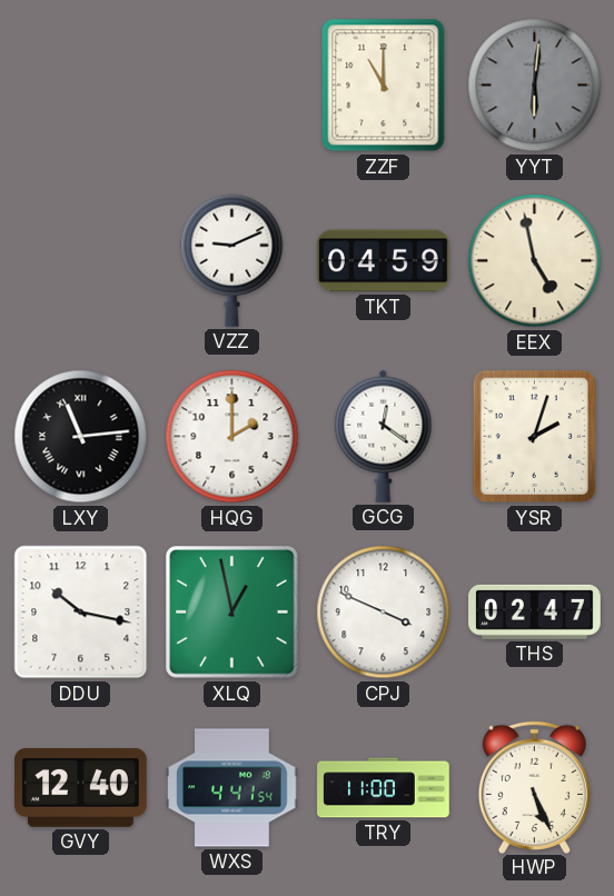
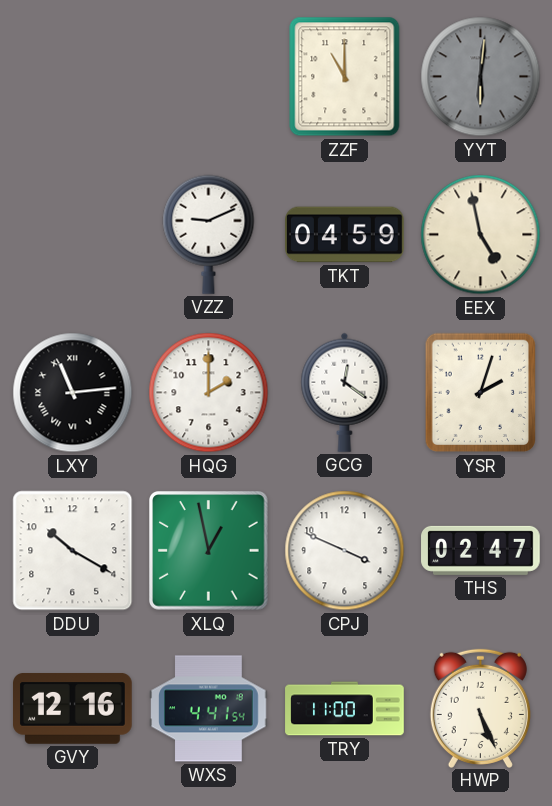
DDU: 10:17 -> 10:20
GVY: 12:40 -> 12:16
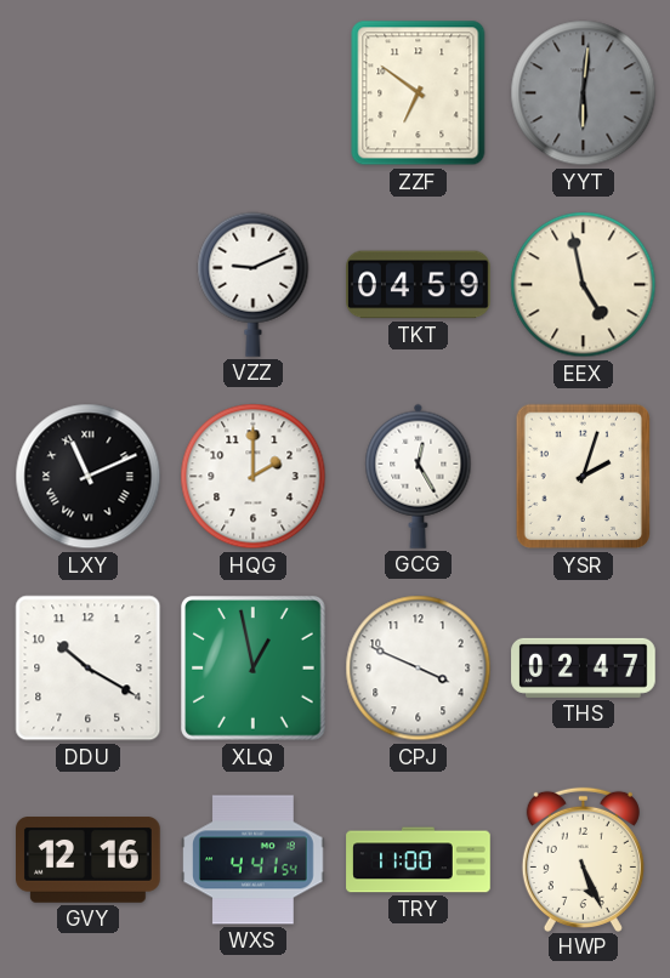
ZZF: 11:00 -> 6:51
LXY: 11:14 -> 11:11
GCG: 12:21 -> 12:25
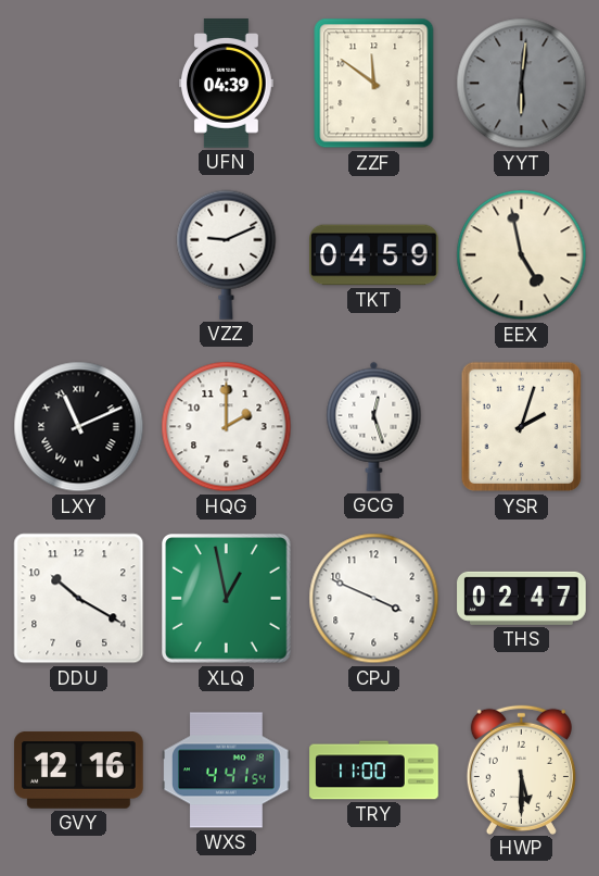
UFN: none -> 04:39
ZZF: 6:51 -> 11:51
GCG: 12:25 -> 12:27
HWP: 5:26 -> 5:30
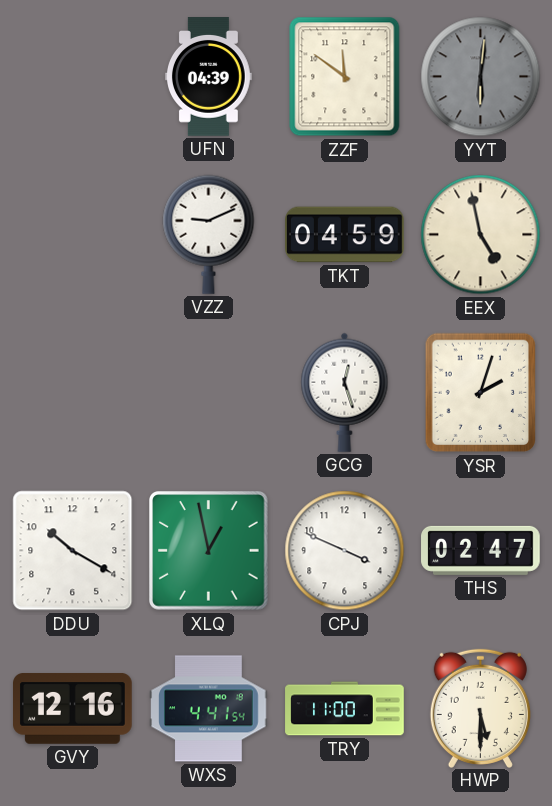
LXY: 11:11 -> none
HQG: 2:00 -> none
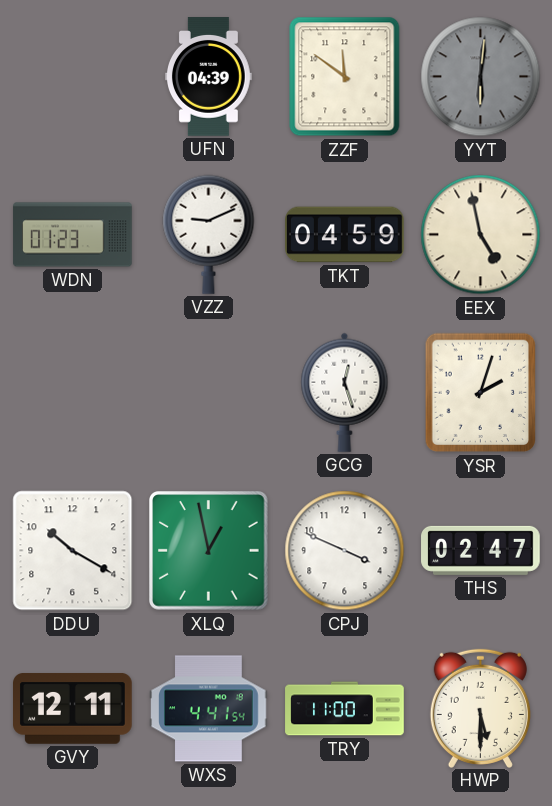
WDN: none -> 01:23
GVY: 12:16 -> 12:11
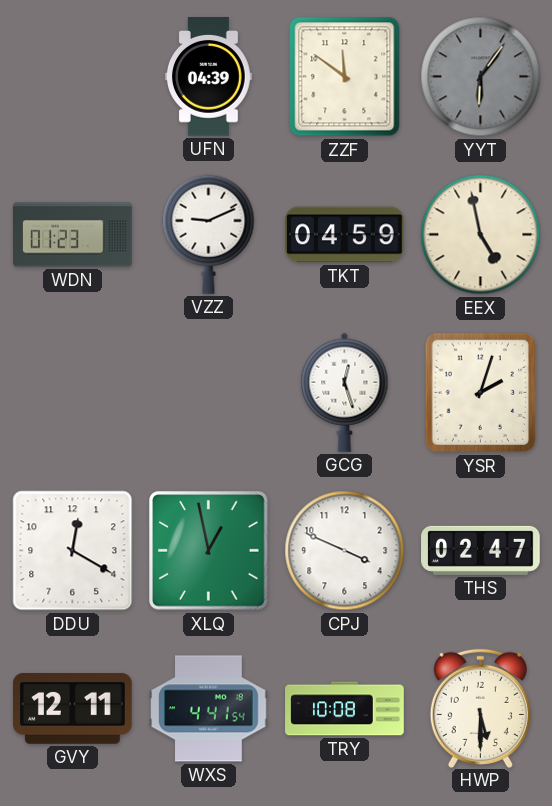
YYT: 6:01 -> 6:06
DDU: 10:20 -> 12:20
TRY: 11:00 -> 10:08
